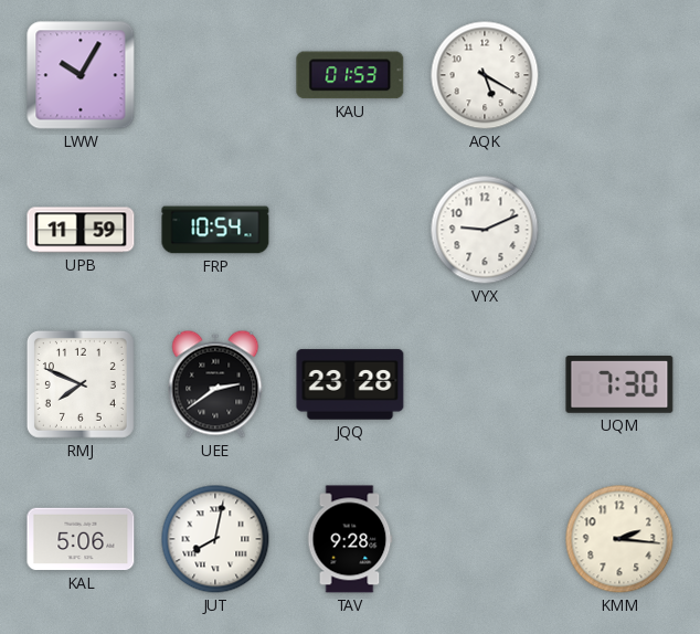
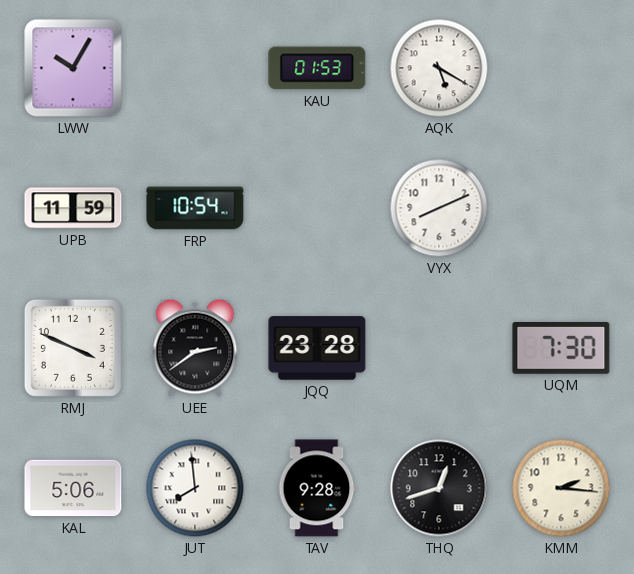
VYX: 9:11 -> 8:11
RMJ: 7:49 -> 3:49
JUT: 8:02 -> 7:59
THQ: none -> 12:42
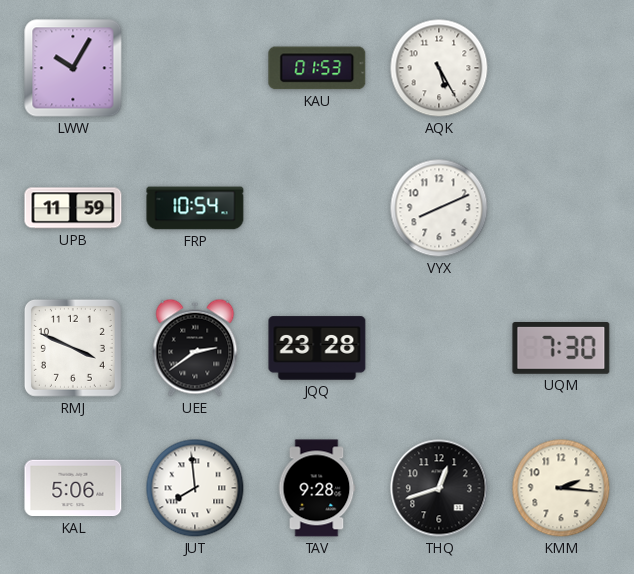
AQK: 5:20 -> 5:25
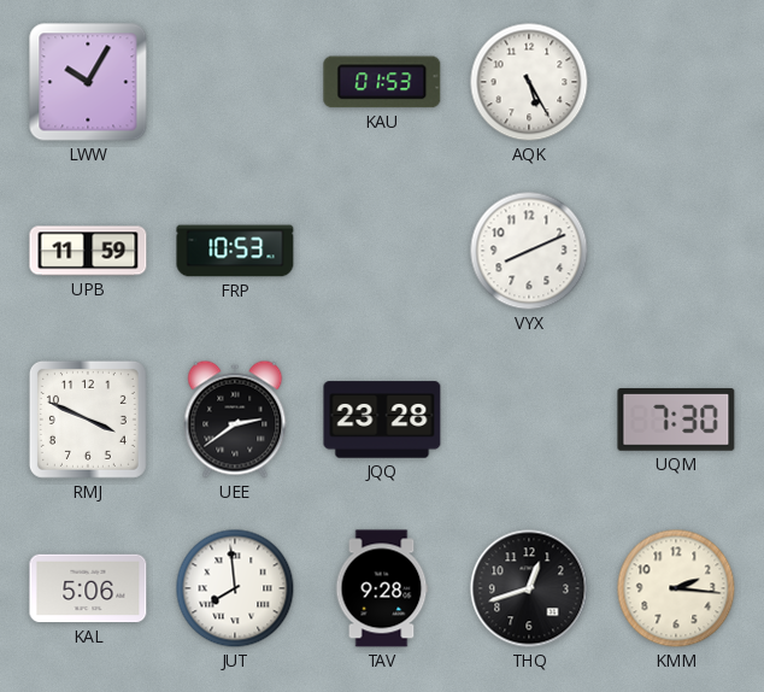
FRP: 10:54 -> 10:53
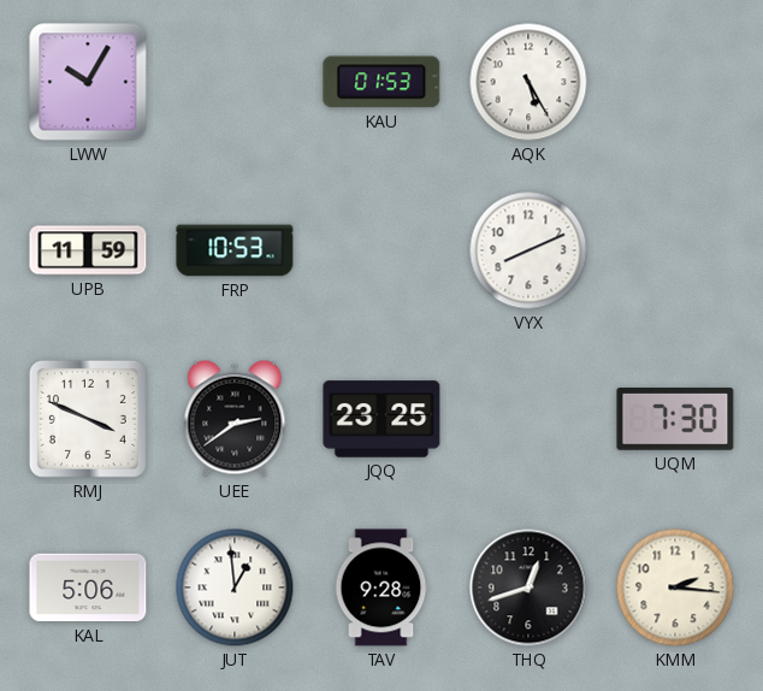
JQQ: 23:28 -> 23:25
JUT: 7:59 -> 12:59
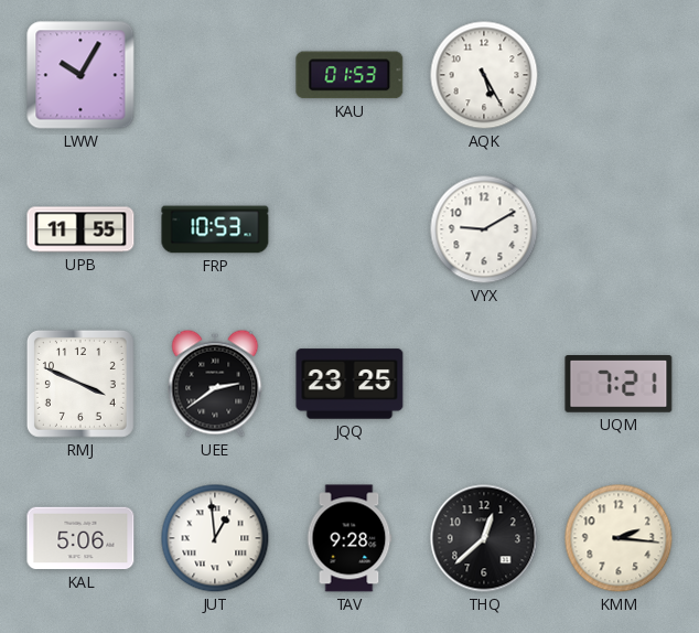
UPB: 11:59 -> 11:55
VYX: 8:11 -> 9:10
UQM: 7:30 -> 7:21
THQ: 12:42 -> 12:38
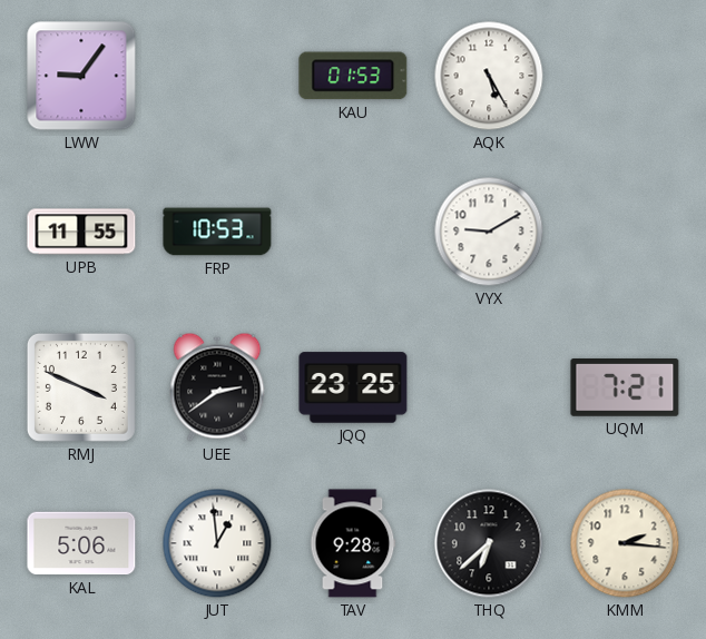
LWW: 10:05 -> 9:06
THQ: 12:38 -> 6:38
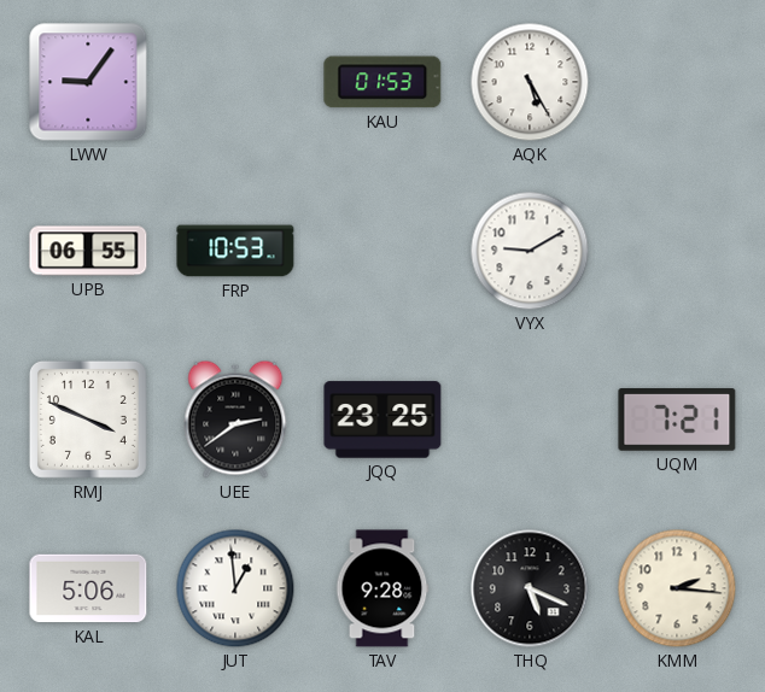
UPB: 11:55 -> 06:55
THQ: 6:38 -> 5:19
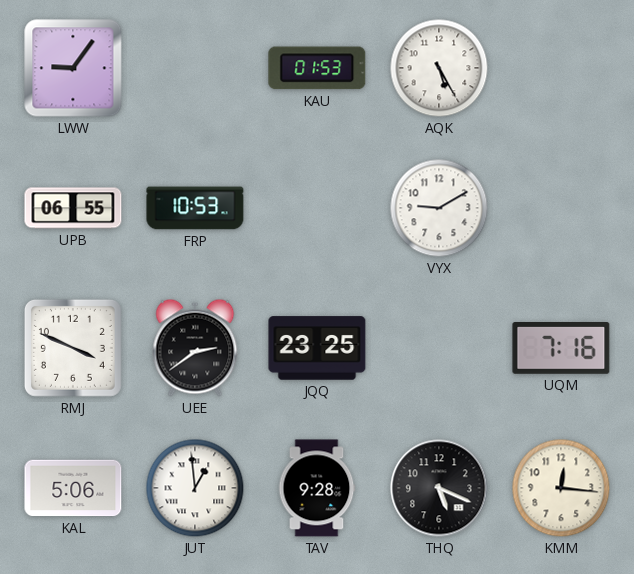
UQM: 7:21 -> 7:16
KMM: 2:16 -> 12:16
